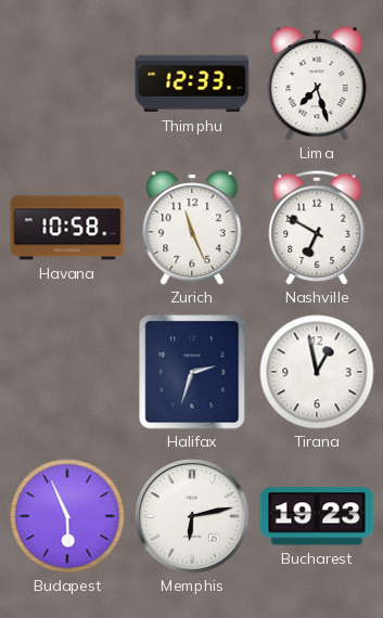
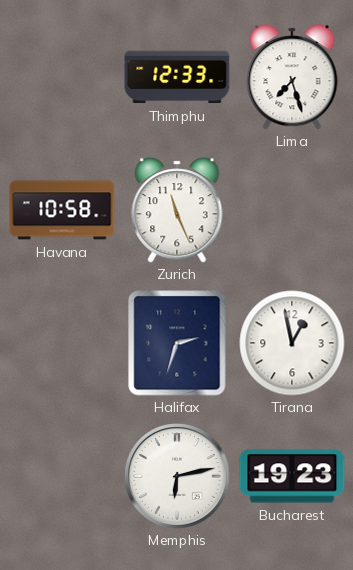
Nashville: 6:50 -> none
Budapest: 5:56 -> none
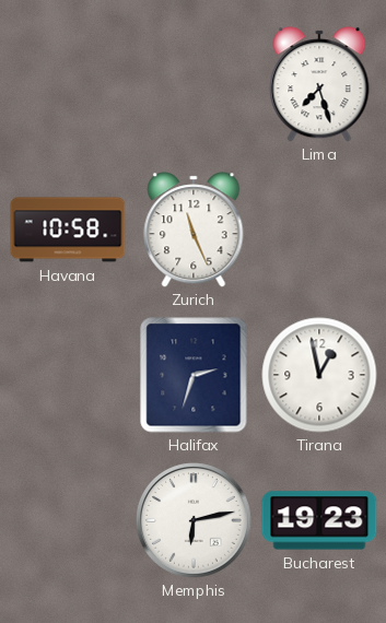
Thimphu: 12:33 -> none
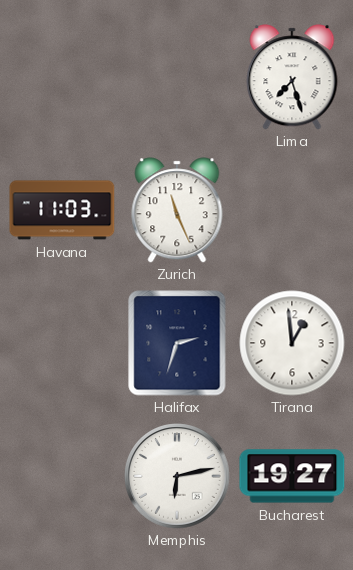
Havana: 10:58 -> 11:03
Tirana: 12:58 -> 12:59
Bucharest: 19:23 -> 19:27
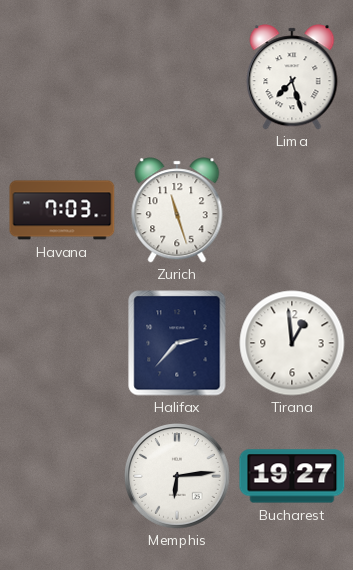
Havana: 11:03 -> 7:03
Zurich: 11:26 -> 11:27
Halifax: 2:33 -> 2:37
Memphis: 6:13 -> 6:14
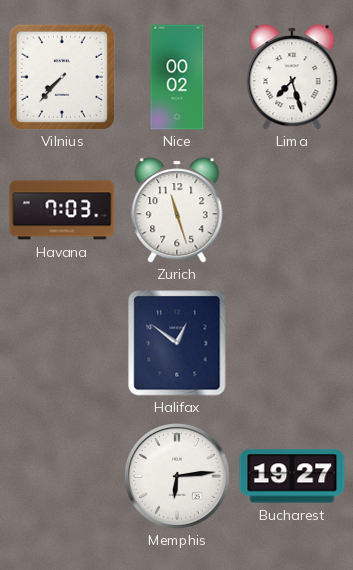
Vilnius: none -> 7:37
Nice: none -> 00:02
Halifax: 2:37 -> 12:51
Tirana: 12:59 -> none
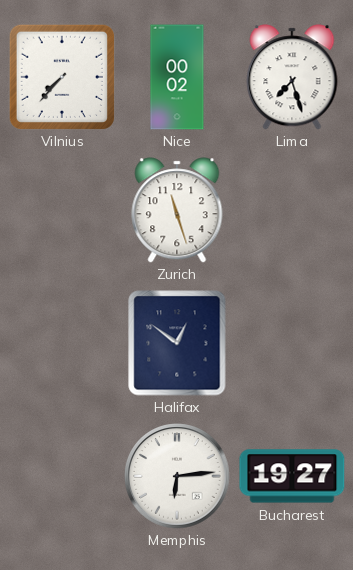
Havana: 7:03 -> none
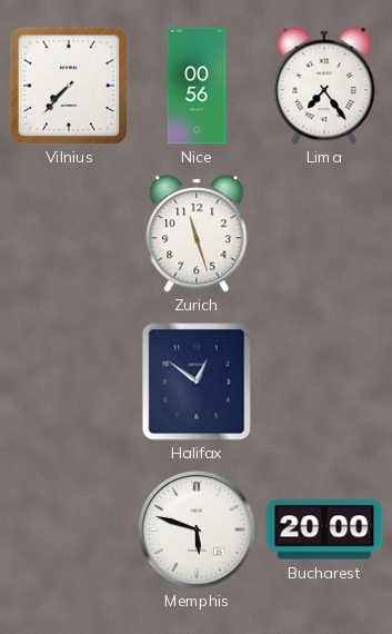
Nice: 00:02 -> 00:56
Lima: 7:27 -> 7:24
Memphis: 6:14 -> 5:48
Bucharest: 19:27 -> 20:00
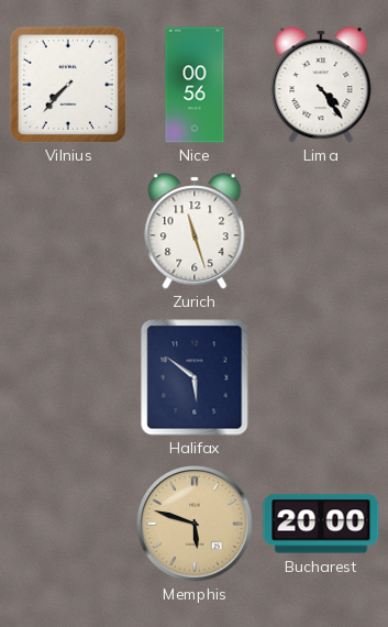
Lima: 7:24 -> 4:24
Halifax: 12:51 -> 5:51
Memphis dial: white -> champagne
